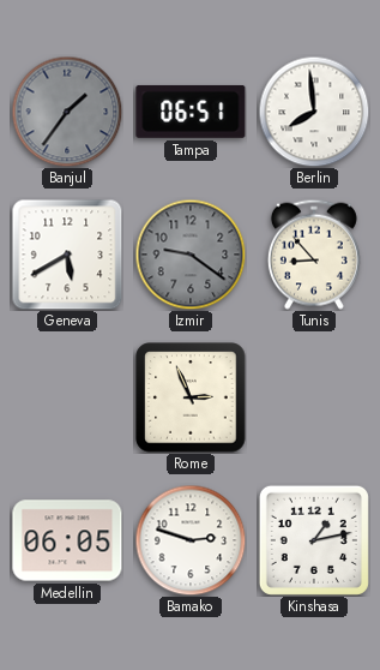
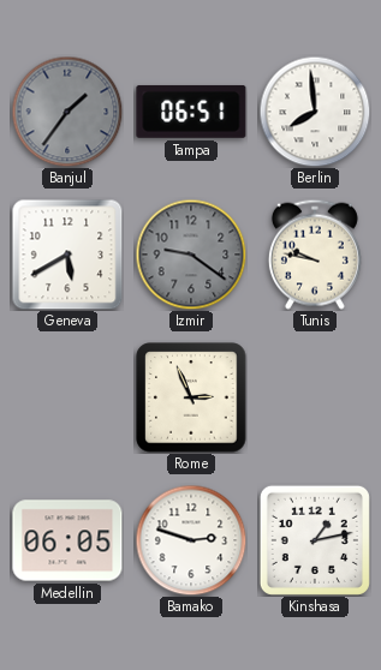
Tunis: 8:53 -> 9:47
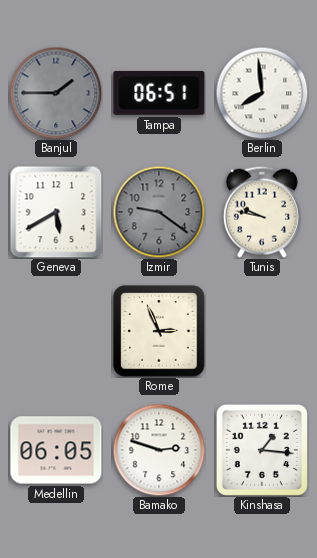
Banjul: 1:36 -> 1:45
Kinshasa: 1:13 -> 1:16
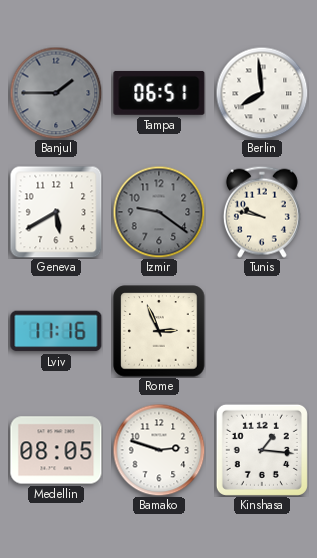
Lviv: none -> 11:16
Medellin: 06:05 -> 08:05
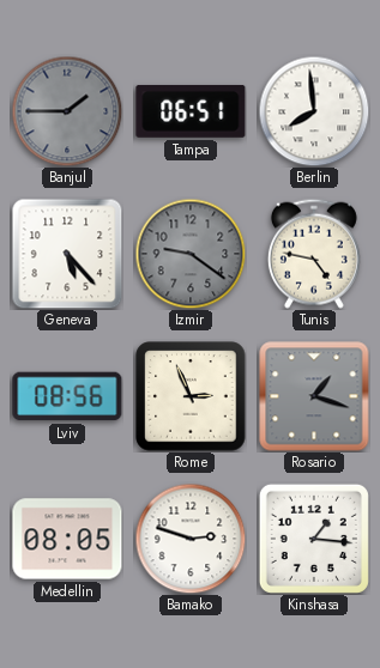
Geneva: 5:40 -> 5:23
Tunis: 9:47 -> 4:47
Lviv: 11:16 -> 08:56
Rosario: none -> 1:18
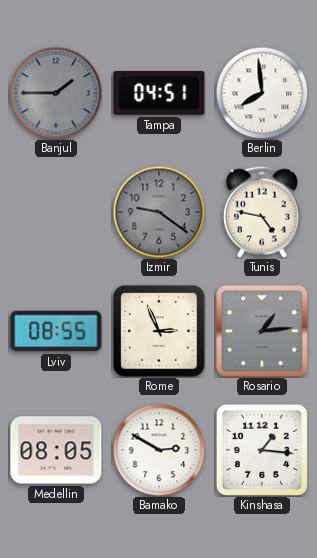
Tampa: 06:51 -> 04:51
Geneva: 5:23 -> none
Lviv: 08:56 -> 08:55
Rosario: 1:18 -> 1:14
Bamako: 2:48 -> 2:50
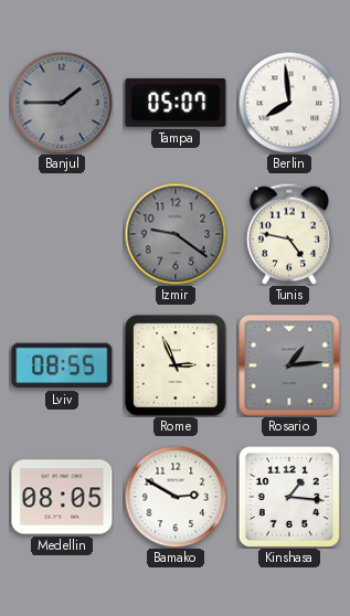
Tampa: 04:51 -> 05:07
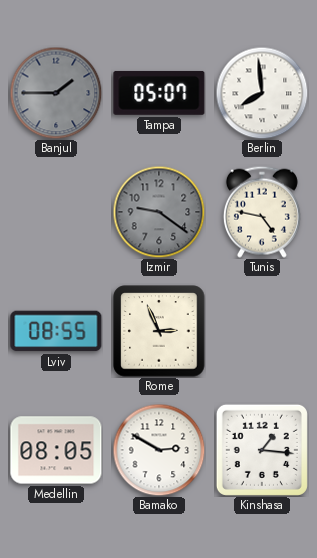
Rosario: 1:14 -> none
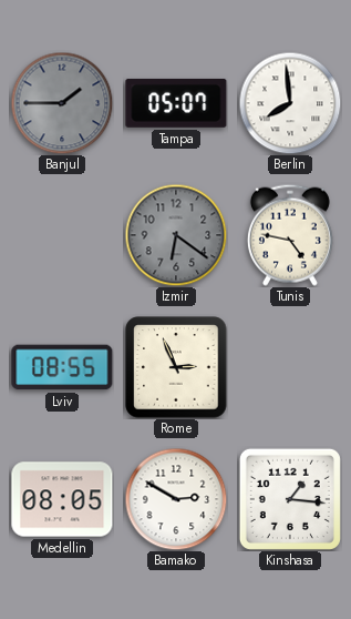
Izmir: 9:21 -> 6:21
